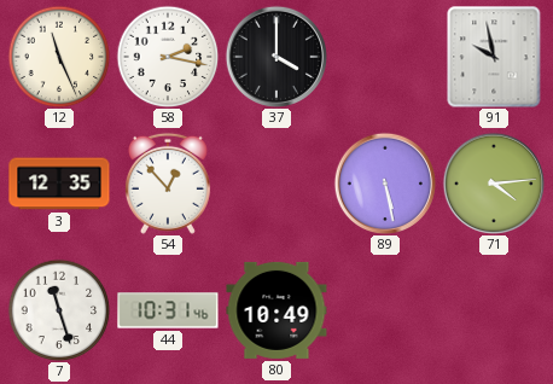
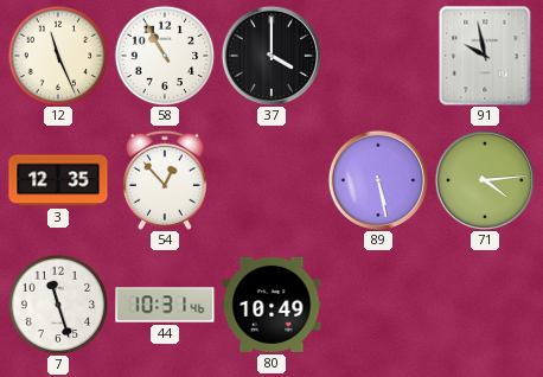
58: 2:17 -> 10:55
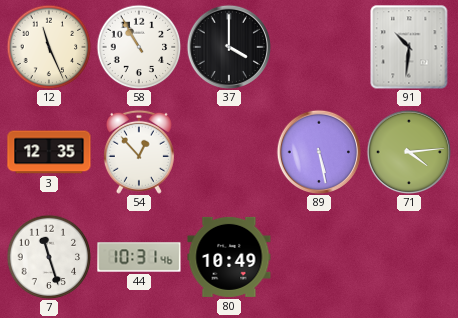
91: 9:58 -> 10:31
